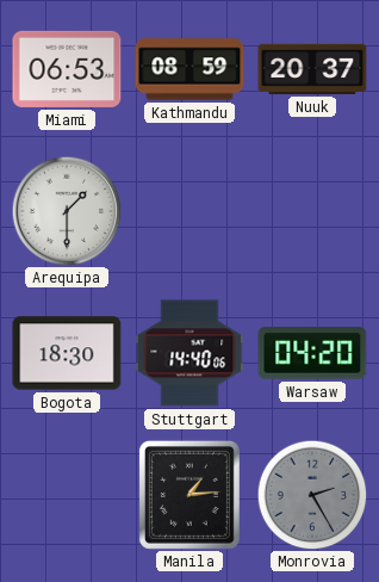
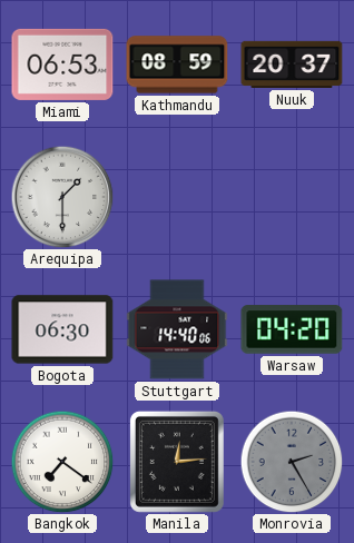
Bogota: 18:30 -> 06:30
Bangkok: none -> 7:21
Manila: 1:14 -> 12:14
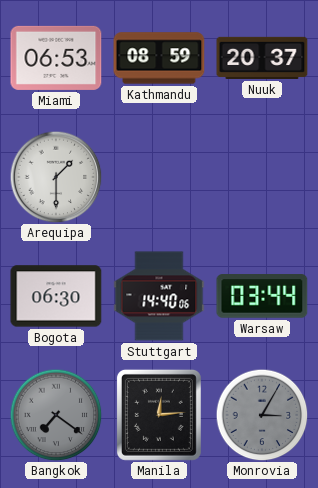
Warsaw: 04:20 -> 03:44
Bangkok dial: white -> grey
Monrovia: 2:25 -> 3:05
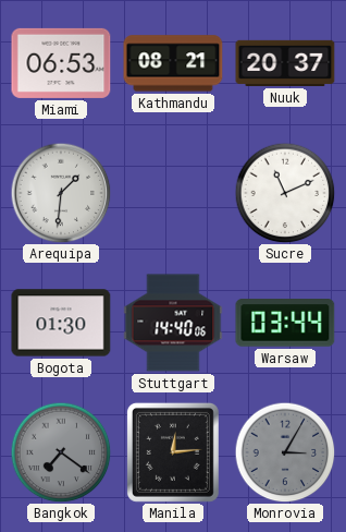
Kathmandu: 08:59 -> 08:21
Arequipa: 1:30 -> 1:31
Sucre: none -> 11:11
Bogota: 06:30 -> 01:30
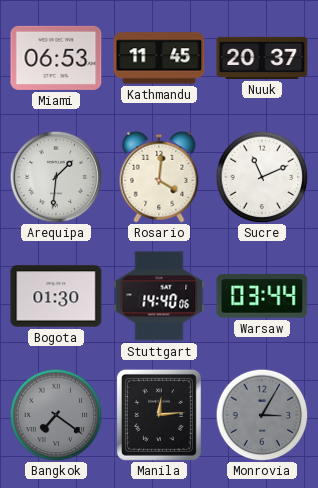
Kathmandu: 08:21 -> 11:45
Rosario: none -> 4:01
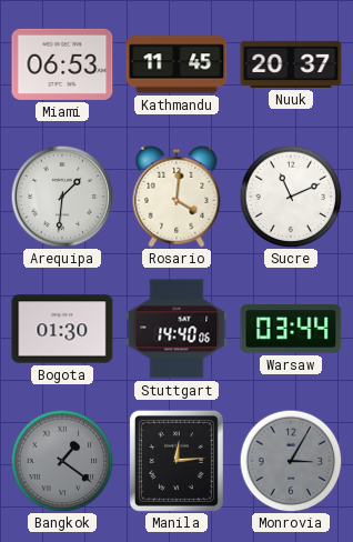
Bangkok: 7:21 -> 1:21
